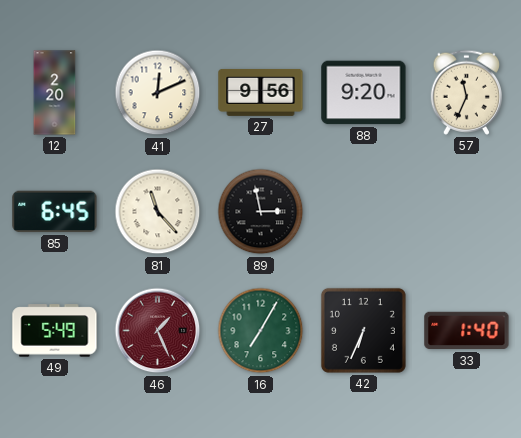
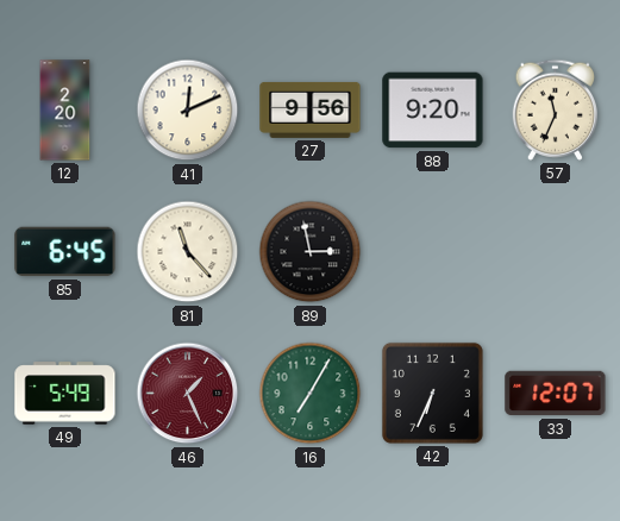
33: 1:40 -> 12:07
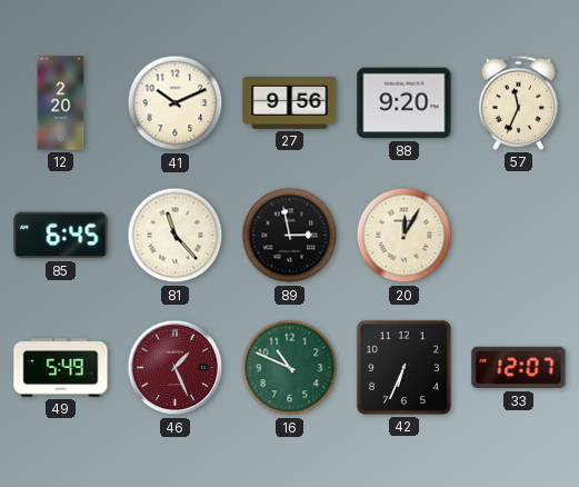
41: 12:11 -> 10:11
20: none -> 12:05
16: 7:05 -> 10:49
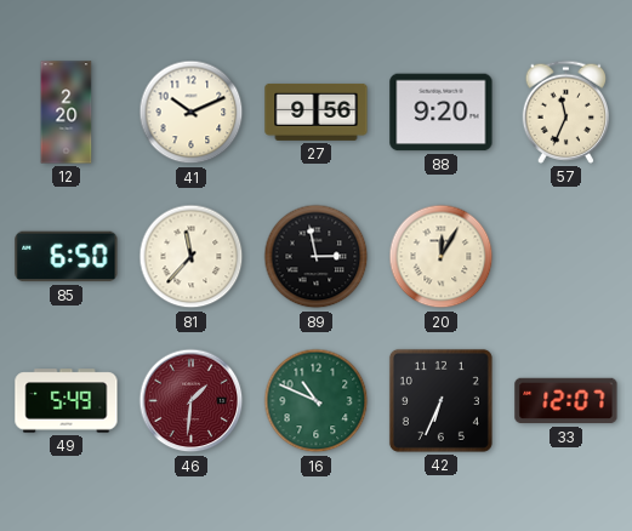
85: 6:45 -> 6:50
81: 11:23 -> 11:37
46: 1:26 -> 1:31
